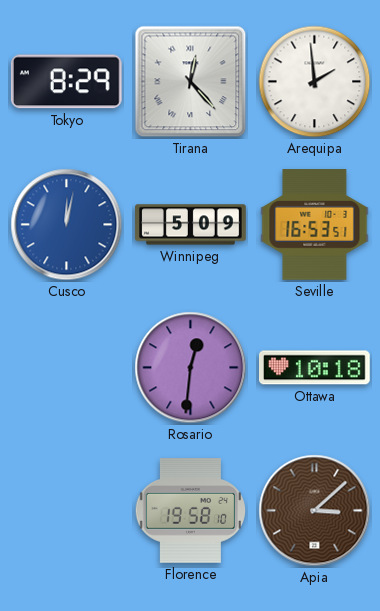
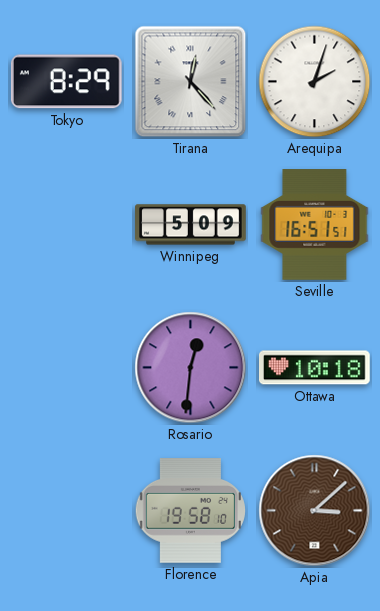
Arequipa: 1:59 -> 2:03
Cusco: 12:02 -> none
Seville: 16:53 -> 16:51
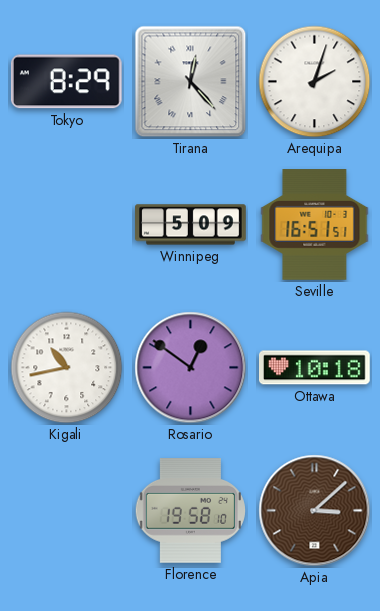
Kigali: none -> 10:43
Rosario: 12:31 -> 12:51
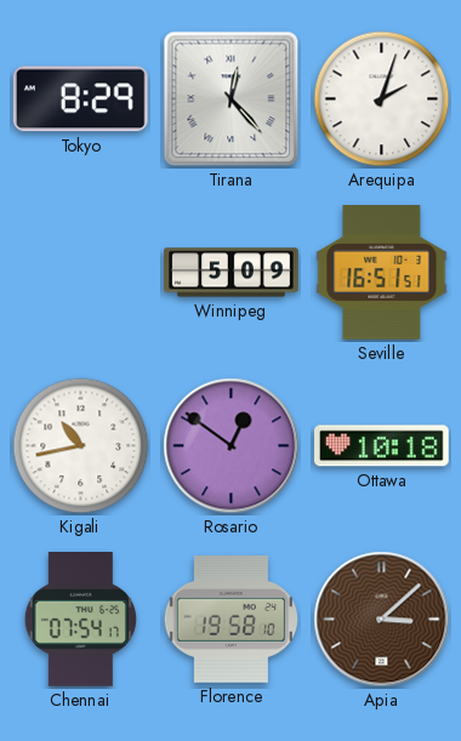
Chennai: none -> 07:54
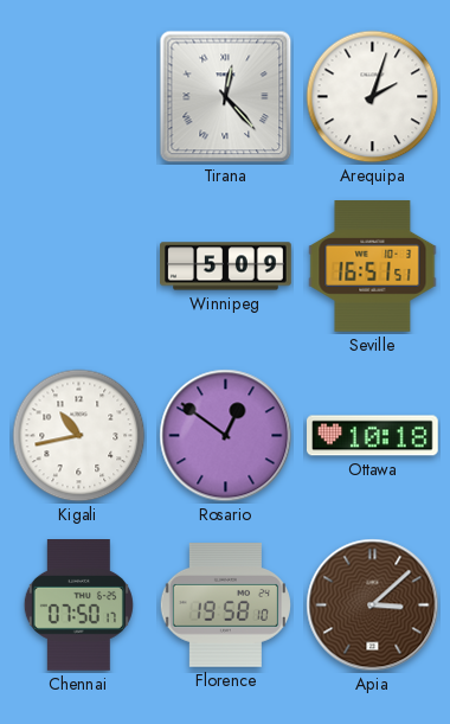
Tokyo: 8:29 -> none
Chennai: 07:54 -> 07:50
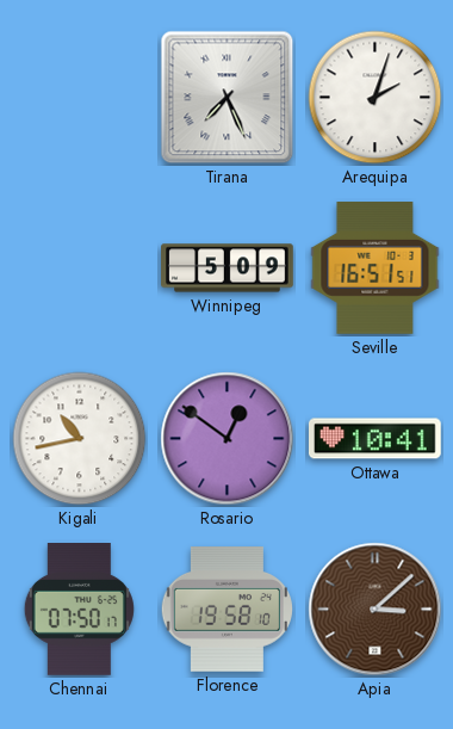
Tirana: 12:23 -> 7:26
Ottawa: 10:18 -> 10:41
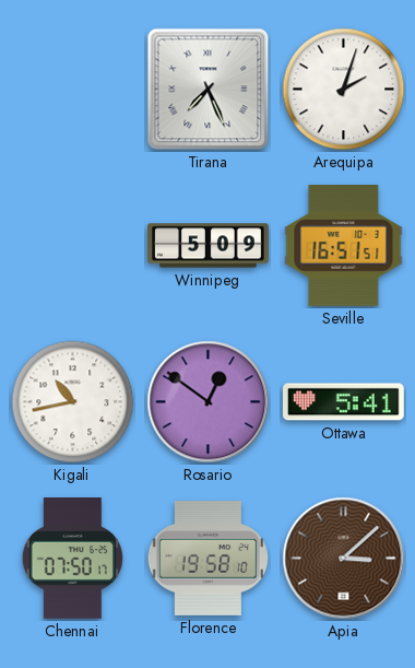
Ottawa: 10:41 -> 5:41
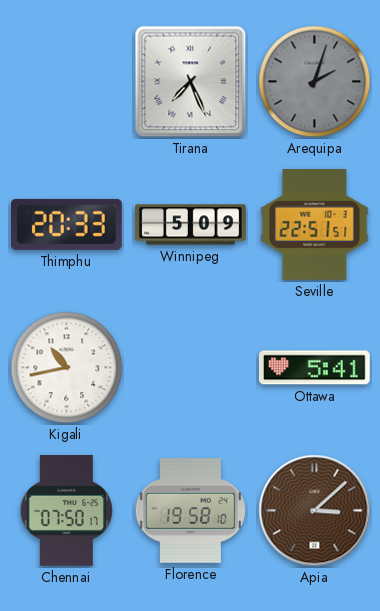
Arequipa dial: white -> grey
Thimphu: none -> 20:33
Seville: 16:51 -> 22:51
Rosario: 12:51 -> none
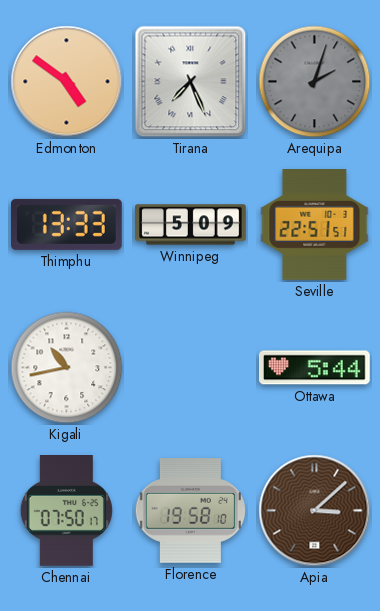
Edmonton: none -> 4:51
Thimphu: 20:33 -> 13:33
Ottawa: 5:41 -> 5:44
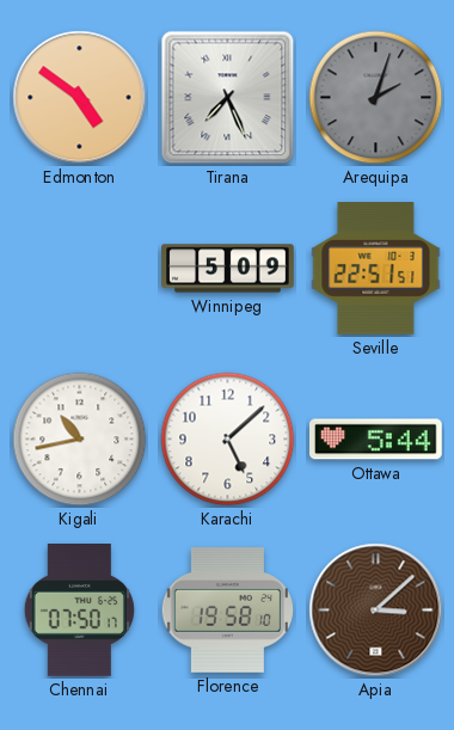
Thimphu: 13:33 -> none
Karachi: none -> 5:08
